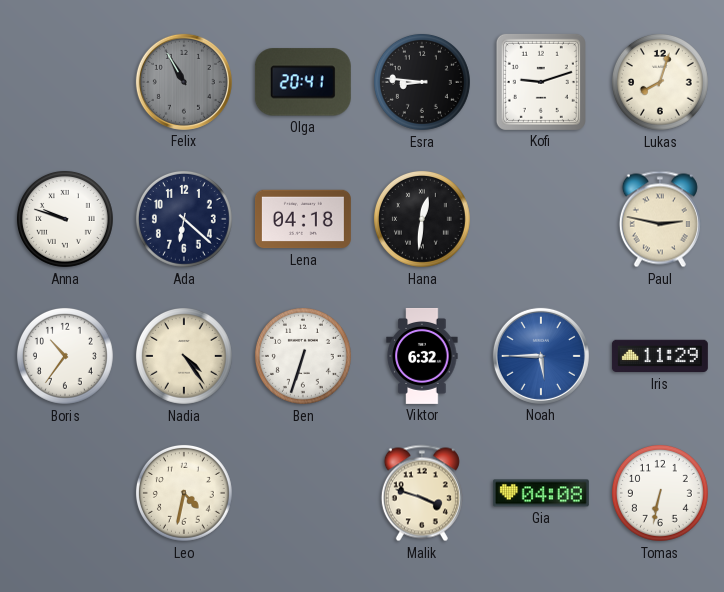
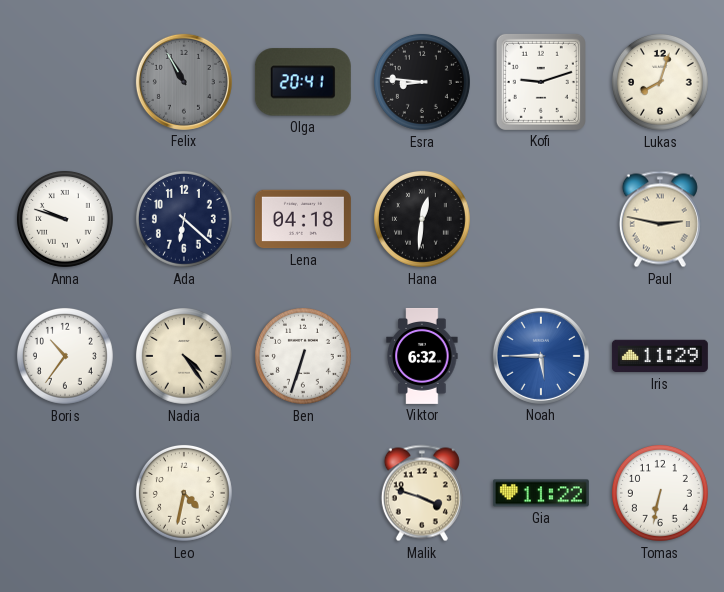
Gia: 04:08 -> 11:22
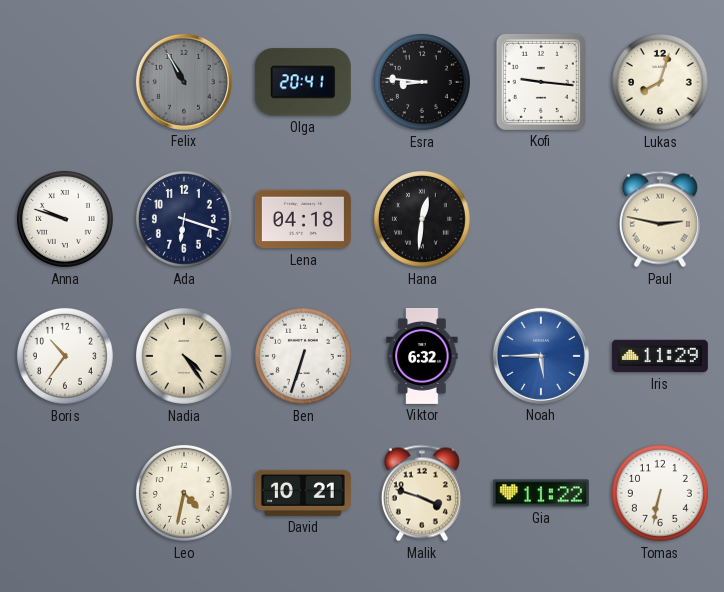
Kofi: 9:12 -> 9:16
Ada: 6:22 -> 6:18
David: none -> 10:21
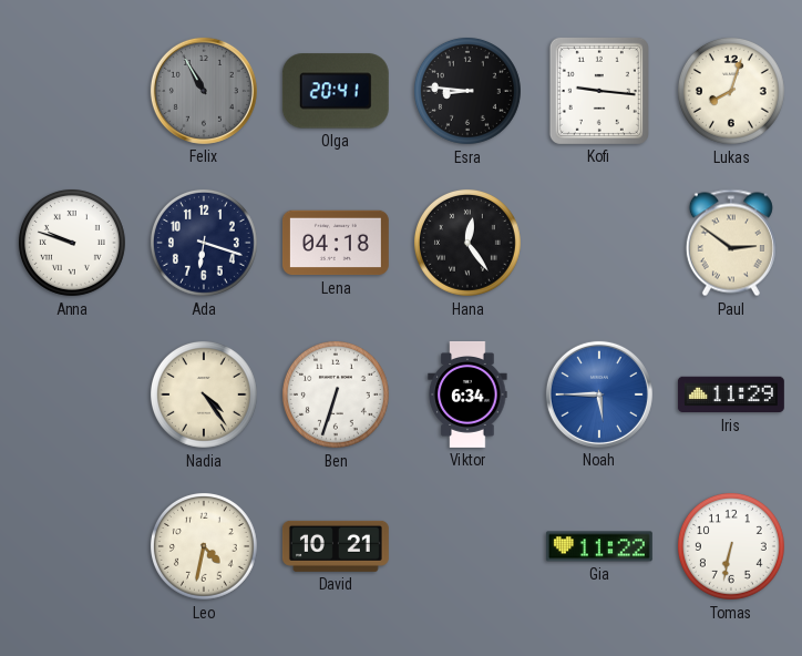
Hana: 12:31 -> 12:24
Paul: 2:47 -> 2:51
Boris: 10:36 -> none
Viktor: 6:32 -> 6:34
Malik: 3:48 -> none
